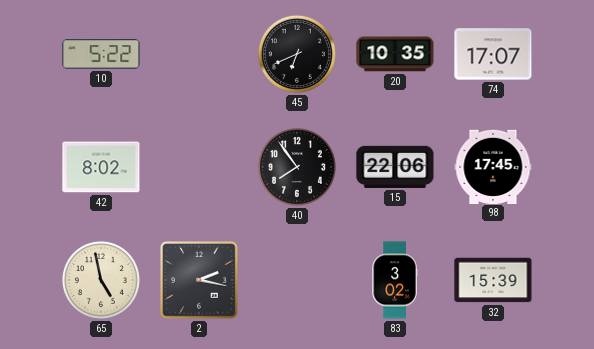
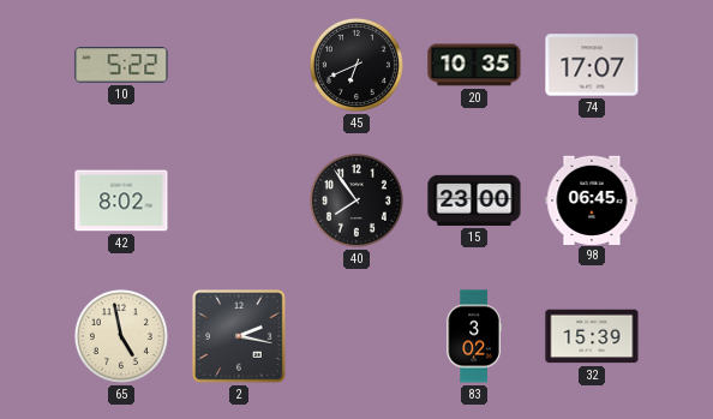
15: 22:06 -> 23:00
98: 17:45 -> 06:45
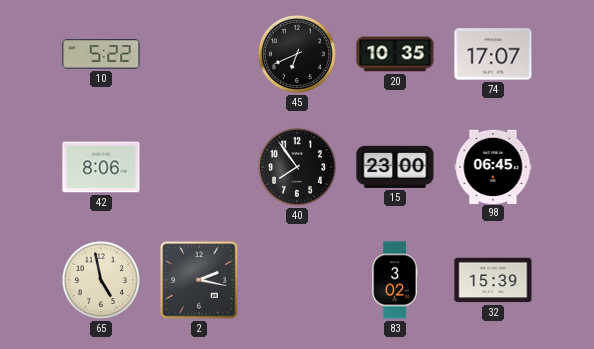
42: 8:02 -> 8:06
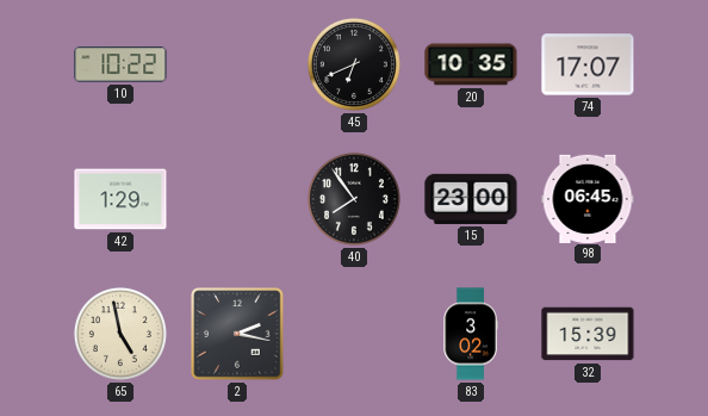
10: 5:22 -> 10:22
42: 8:06 -> 1:29
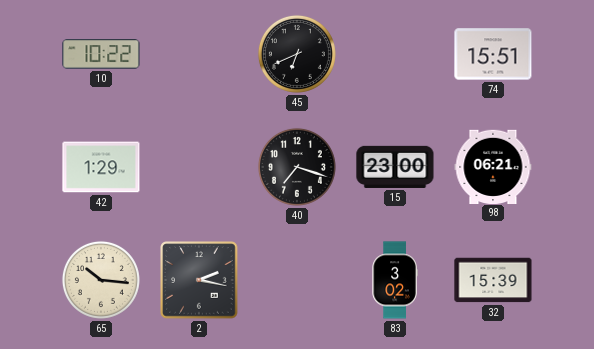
20: 10:35 -> none
74: 17:07 -> 15:51
40: 7:54 -> 7:18
98: 06:45 -> 06:21
65: 4:58 -> 10:16
